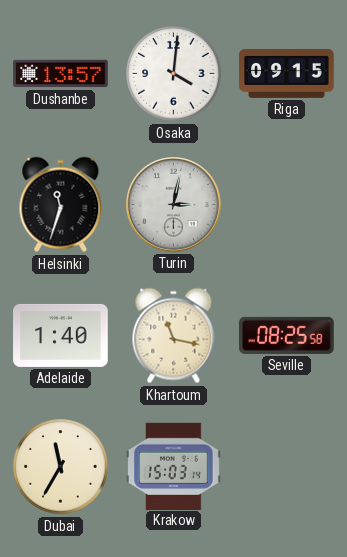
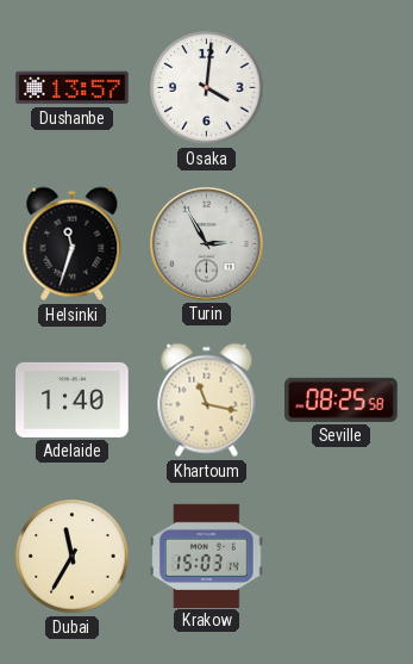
Riga: 09:15 -> none
Turin: 3:02 -> 2:55
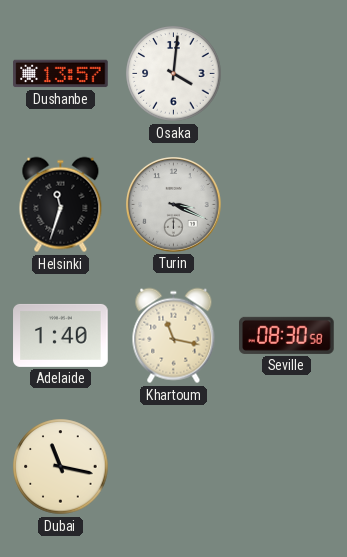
Turin: 2:55 -> 3:19
Seville: 08:25 -> 08:30
Dubai: 11:35 -> 11:17
Krakow: 15:03 -> none
